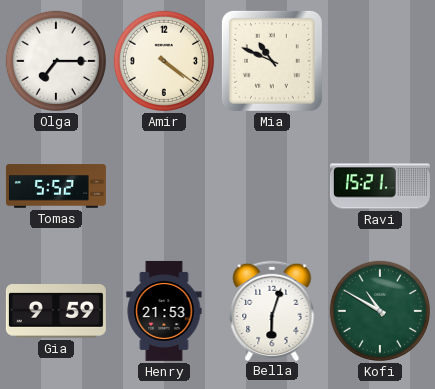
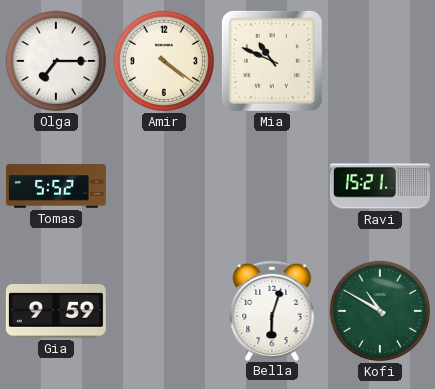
Henry: 21:53 -> none
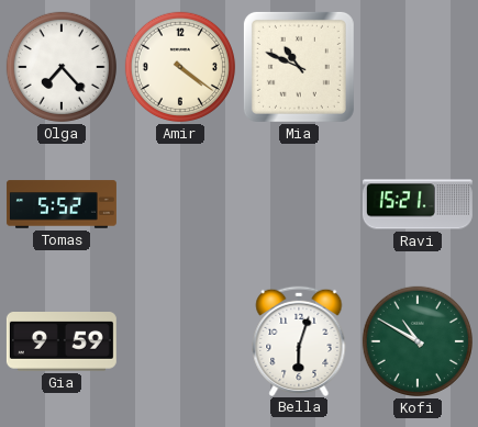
Olga: 7:15 -> 7:23
